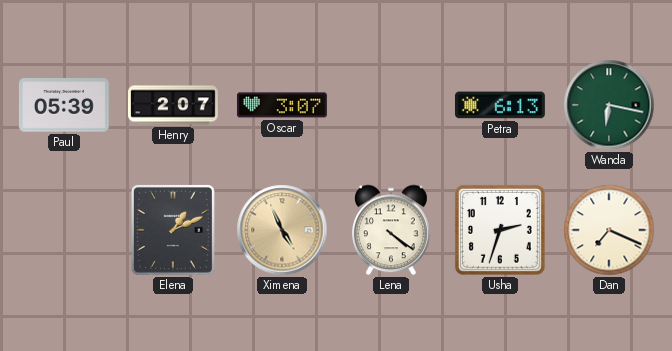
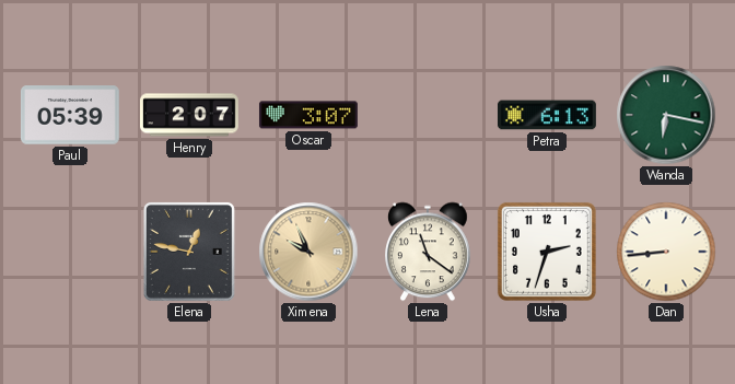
Elena: 1:11 -> 12:47
Ximena: 4:56 -> 9:56
Lena: 4:21 -> 11:21
Dan: 7:19 -> 8:44
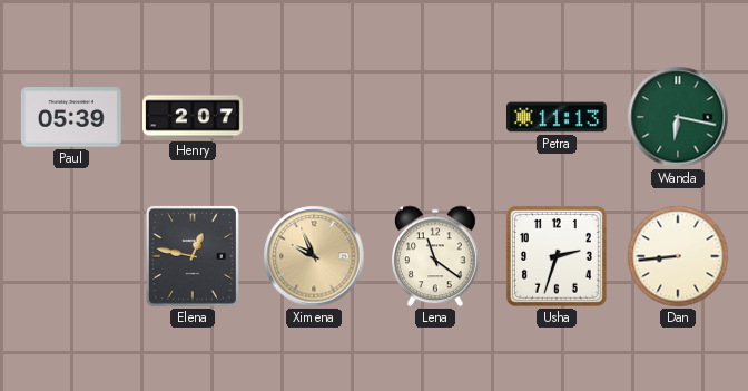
Oscar: 3:07 -> none
Petra: 6:13 -> 11:13
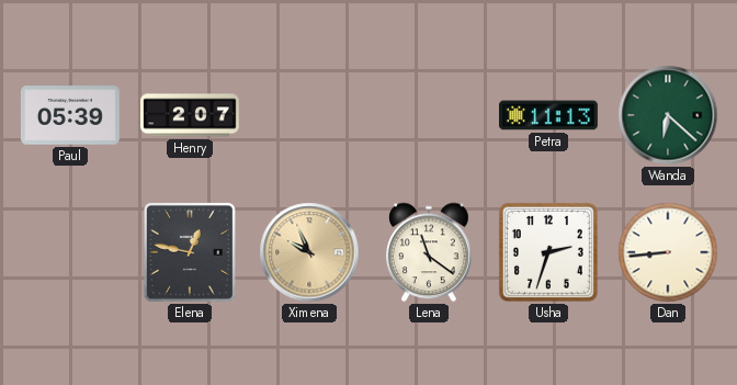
Wanda: 6:17 -> 6:22
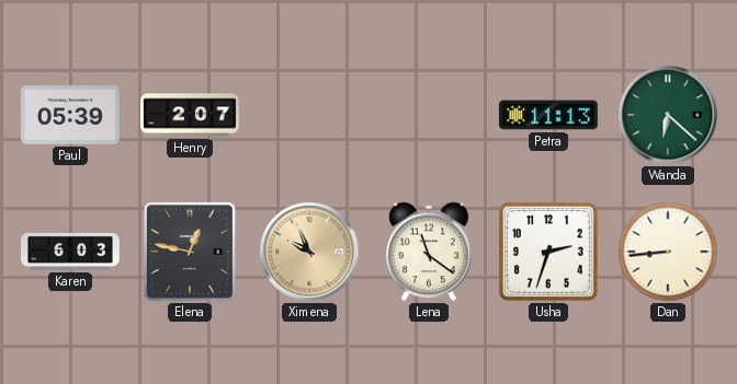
Karen: none -> 6:03
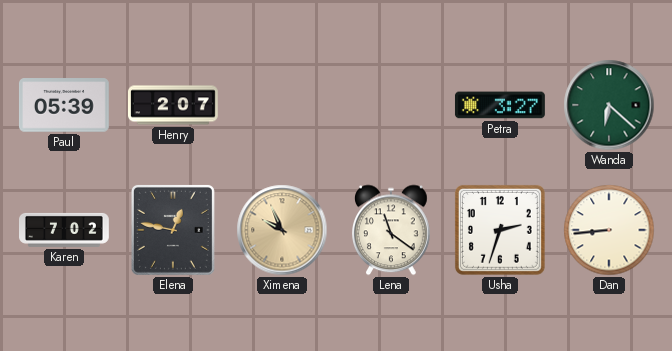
Petra: 11:13 -> 3:27
Karen: 6:03 -> 7:02
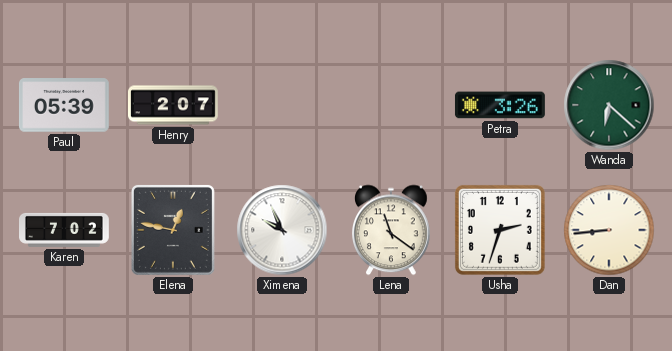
Petra: 3:27 -> 3:26
Ximena dial: champagne -> white
